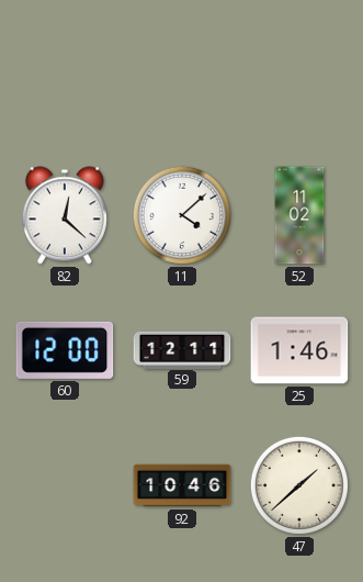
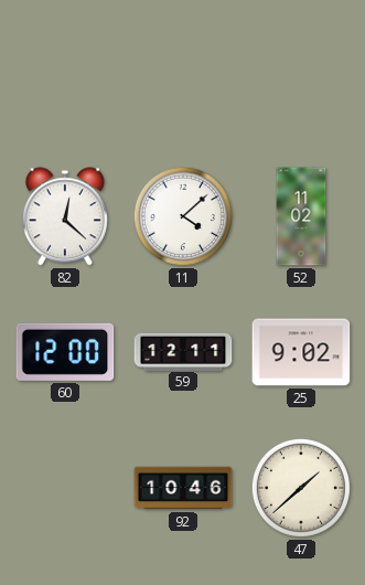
25: 1:46 -> 9:02
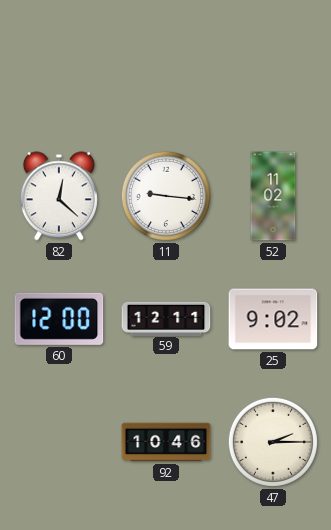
11: 4:08 -> 9:16
47: 1:38 -> 2:15
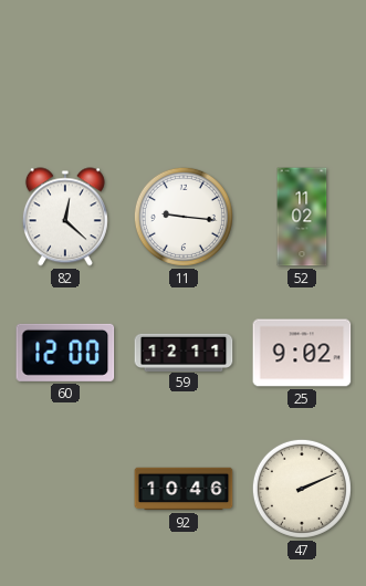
47: 2:15 -> 2:11
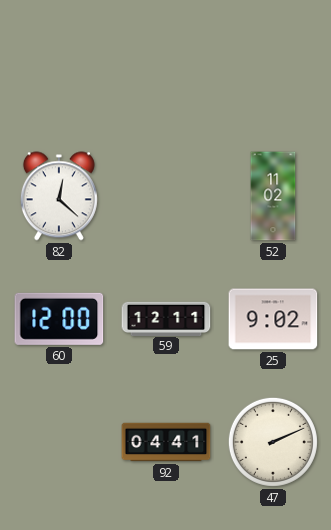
11: 9:16 -> none
92: 10:46 -> 04:41
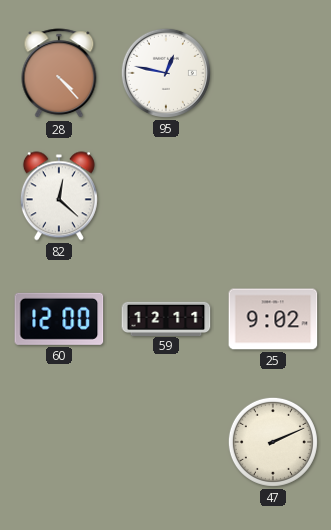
28: none -> 4:23
95: none -> 12:47
52: 11:02 -> none
92: 04:41 -> none
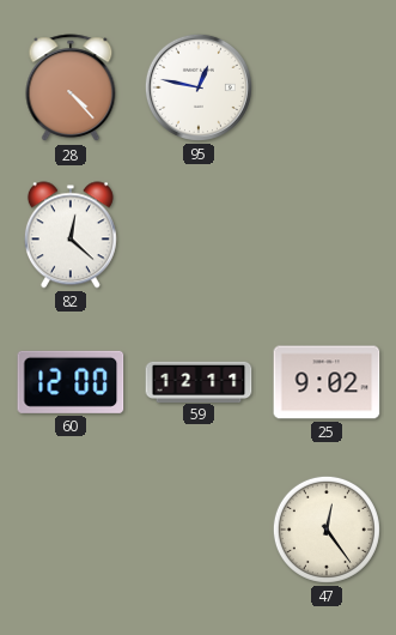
47: 2:11 -> 12:24
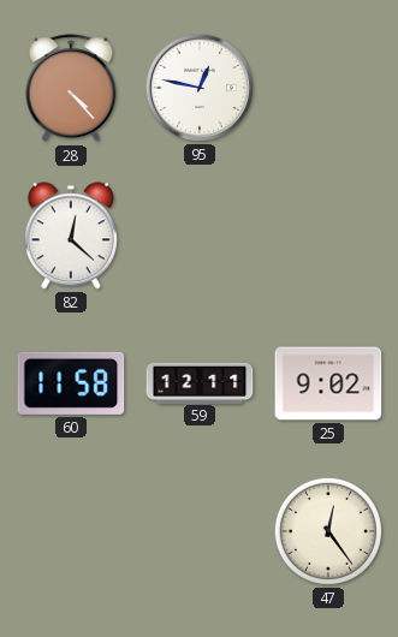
60: 12:00 -> 11:58
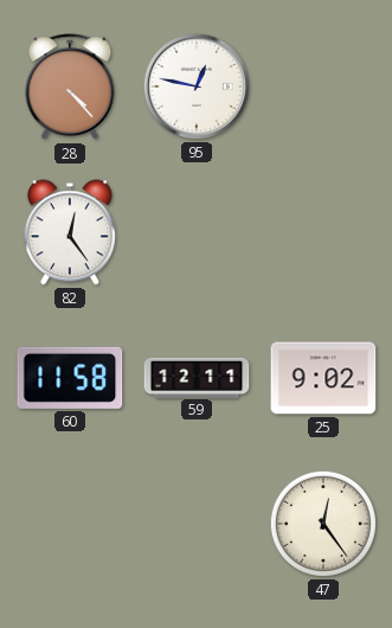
82: 12:22 -> 12:24
